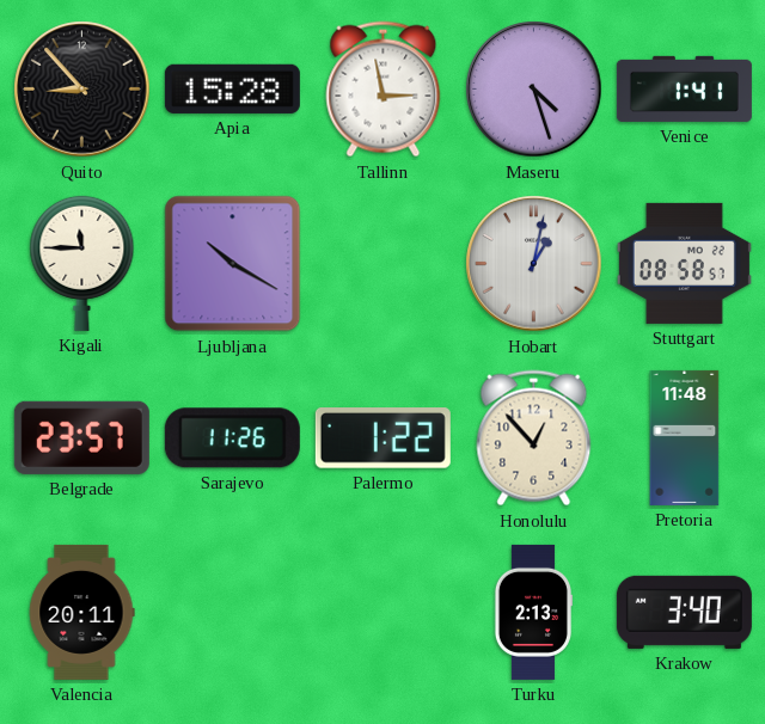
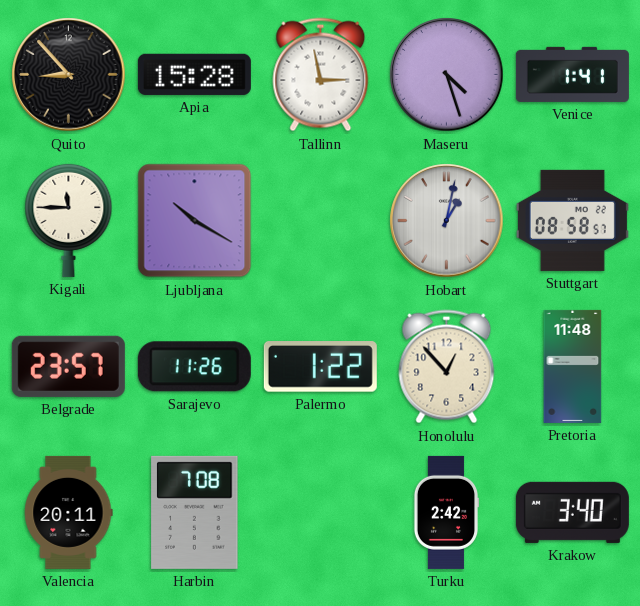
Harbin: none -> 7:08
Turku: 2:13 -> 2:42
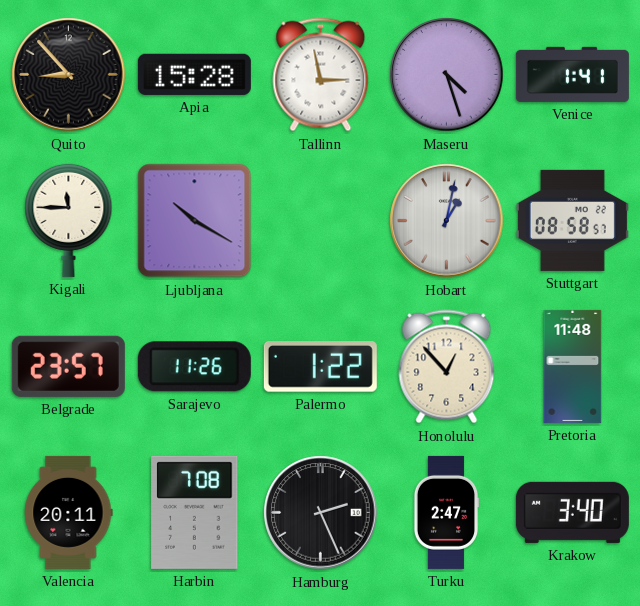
Hamburg: none -> 2:26
Turku: 2:42 -> 2:47
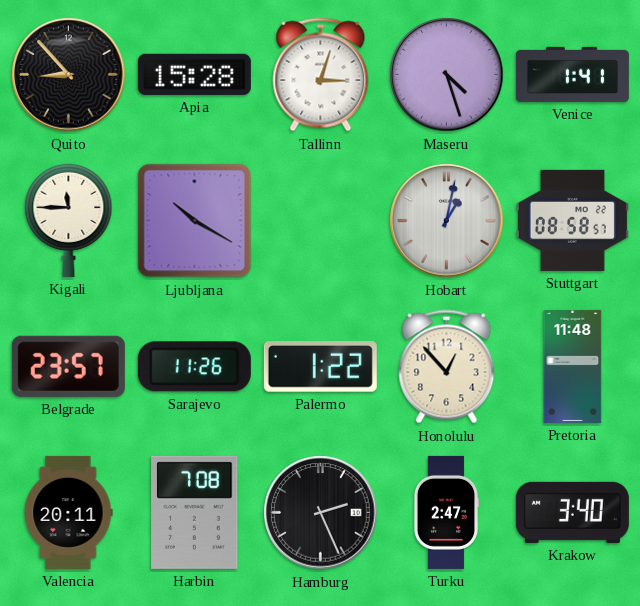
Tallinn: 2:58 -> 3:03
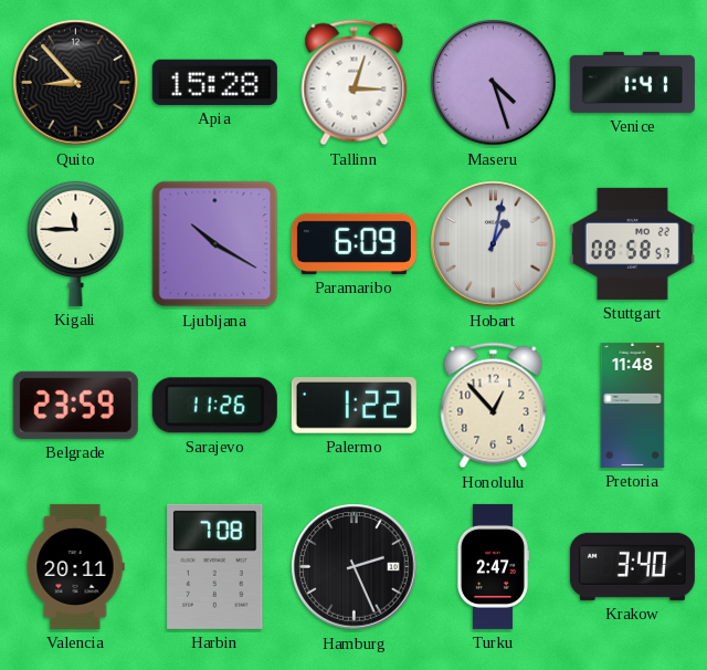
Paramaribo: none -> 6:09
Belgrade: 23:57 -> 23:59
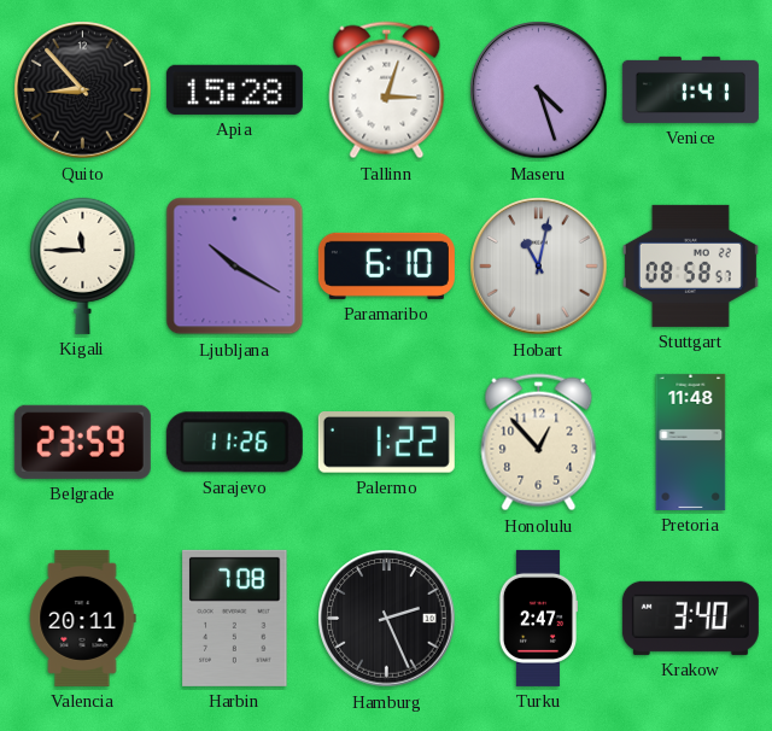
Paramaribo: 6:09 -> 6:10
Hobart: 1:02 -> 11:02
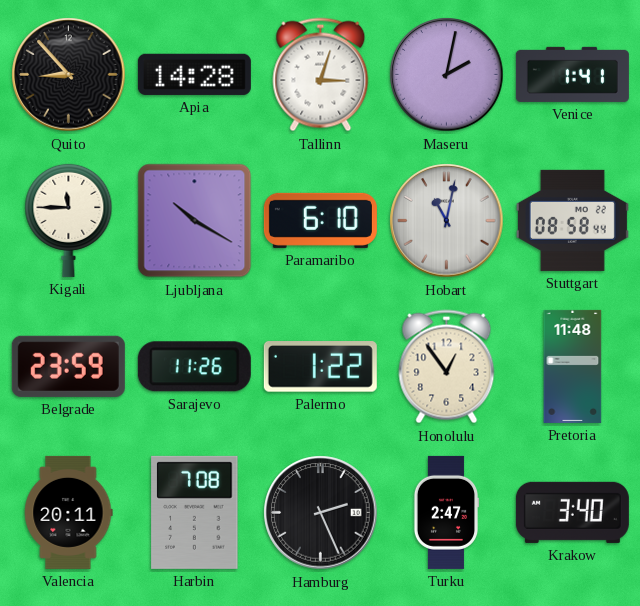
Apia: 15:28 -> 14:28
Maseru: 4:27 -> 2:02
Stuttgart: 08:58:57 -> 08:58:44
Honolulu: 12:53 -> 12:54
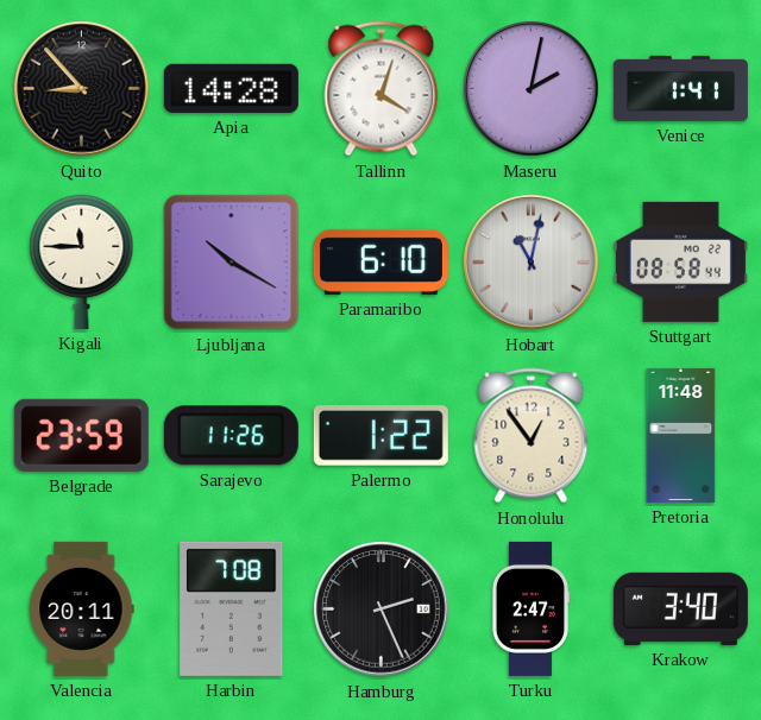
Tallinn: 3:03 -> 4:03
